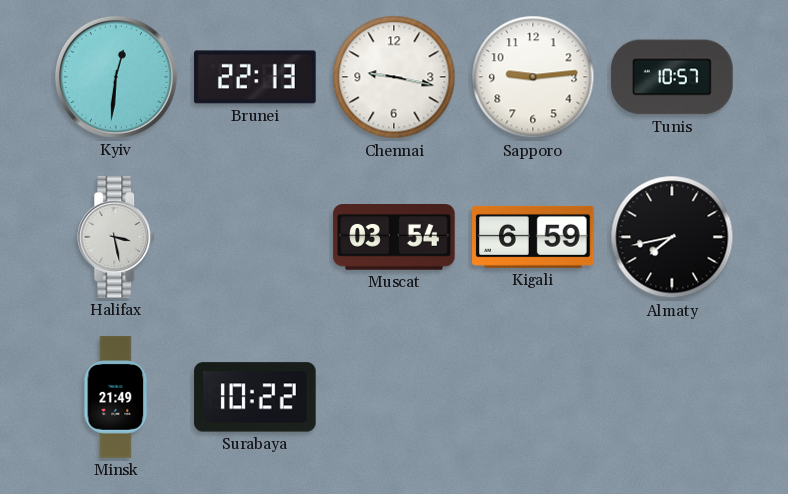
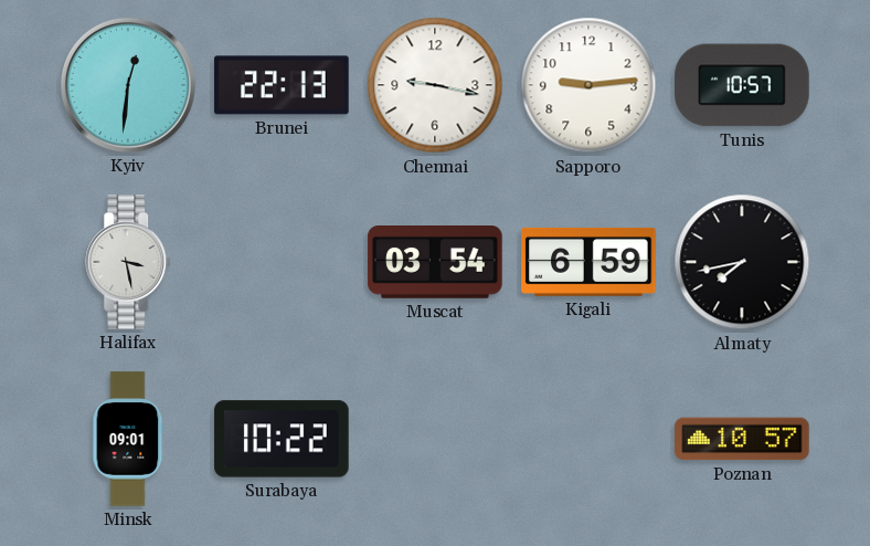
Minsk: 21:49 -> 09:01
Poznan: none -> 10:57
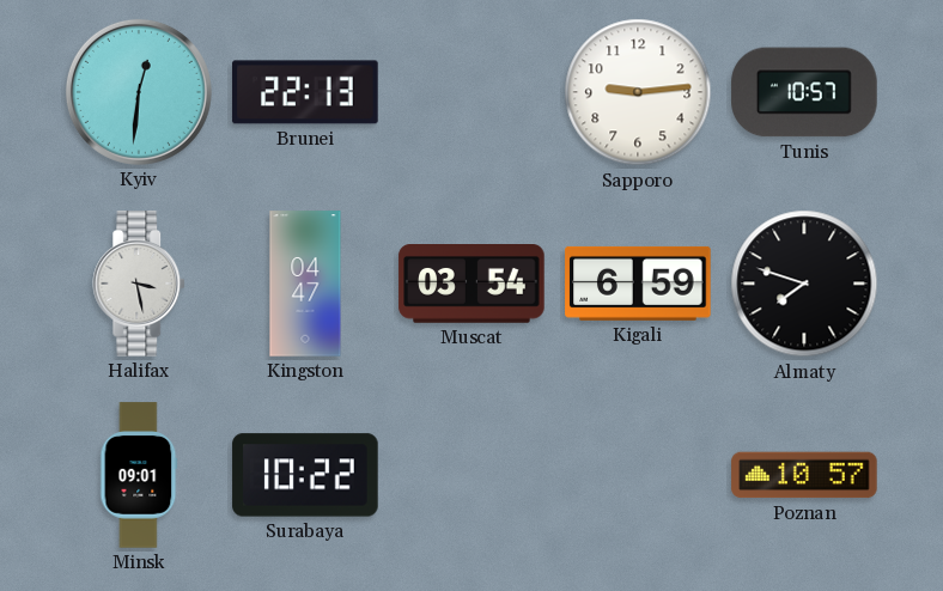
Chennai: 9:17 -> none
Kingston: none -> 04:47
Almaty: 7:43 -> 7:48
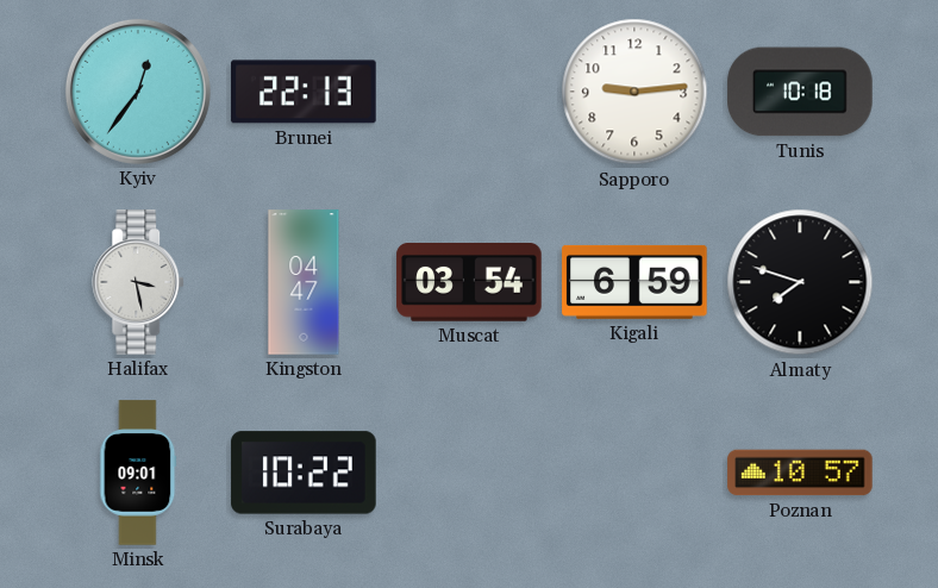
Kyiv: 12:31 -> 12:36
Tunis: 10:57 -> 10:18
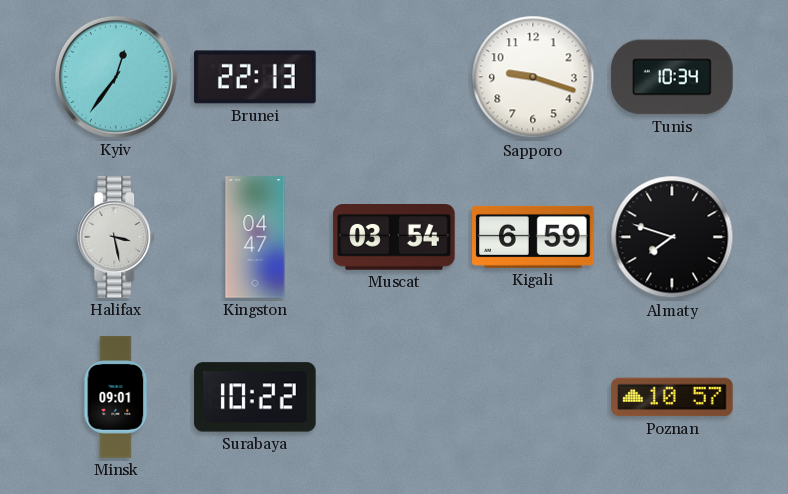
Sapporo: 9:14 -> 9:18
Tunis: 10:18 -> 10:34
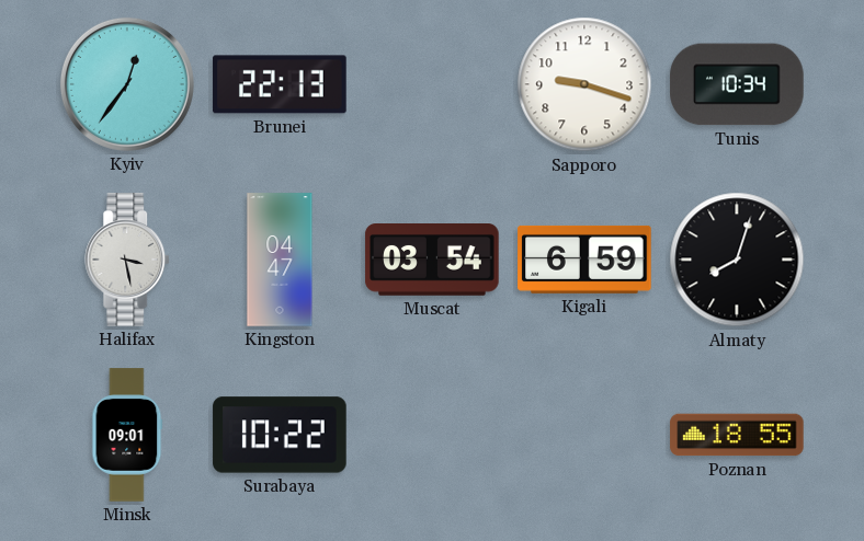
Almaty: 7:48 -> 8:03
Poznan: 10:57 -> 18:55
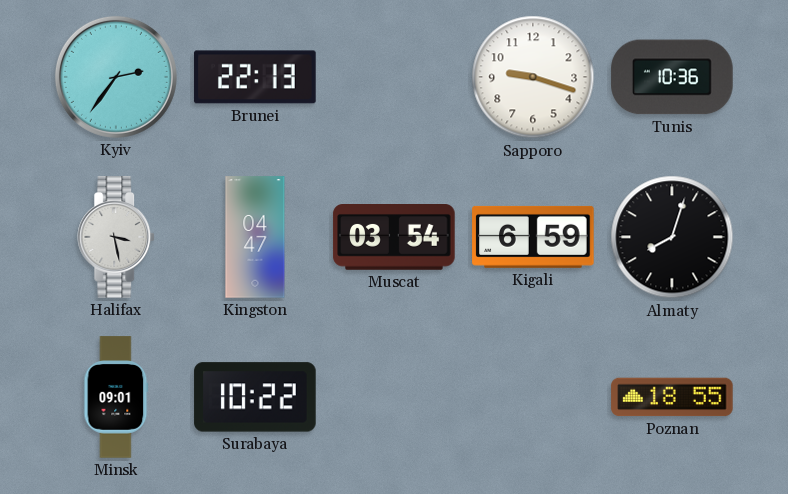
Kyiv: 12:36 -> 2:36
Tunis: 10:34 -> 10:36
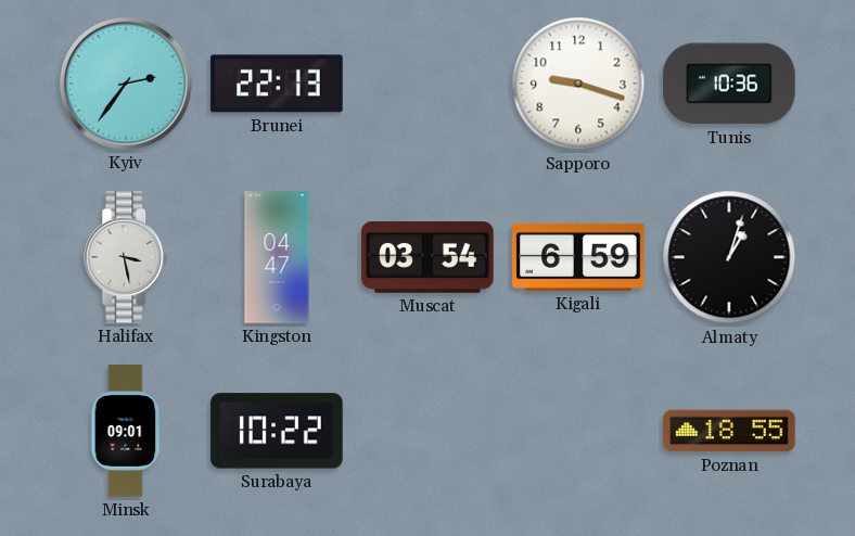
Almaty: 8:03 -> 1:03
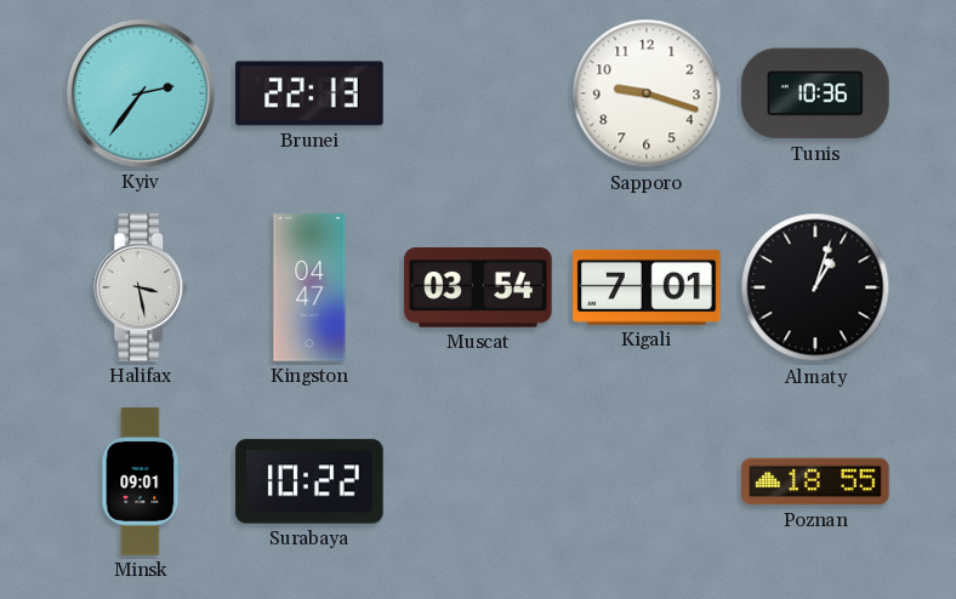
Kigali: 6:59 -> 7:01
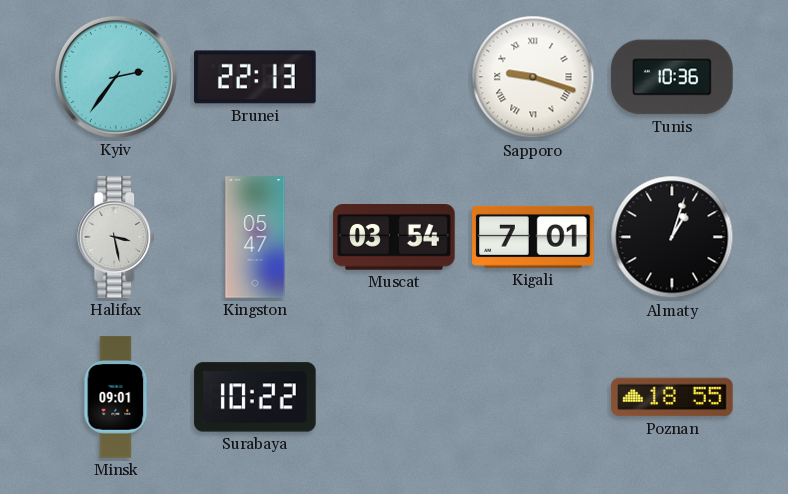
Sapporo numerals: Arabic -> Roman
Kingston: 04:47 -> 05:47
